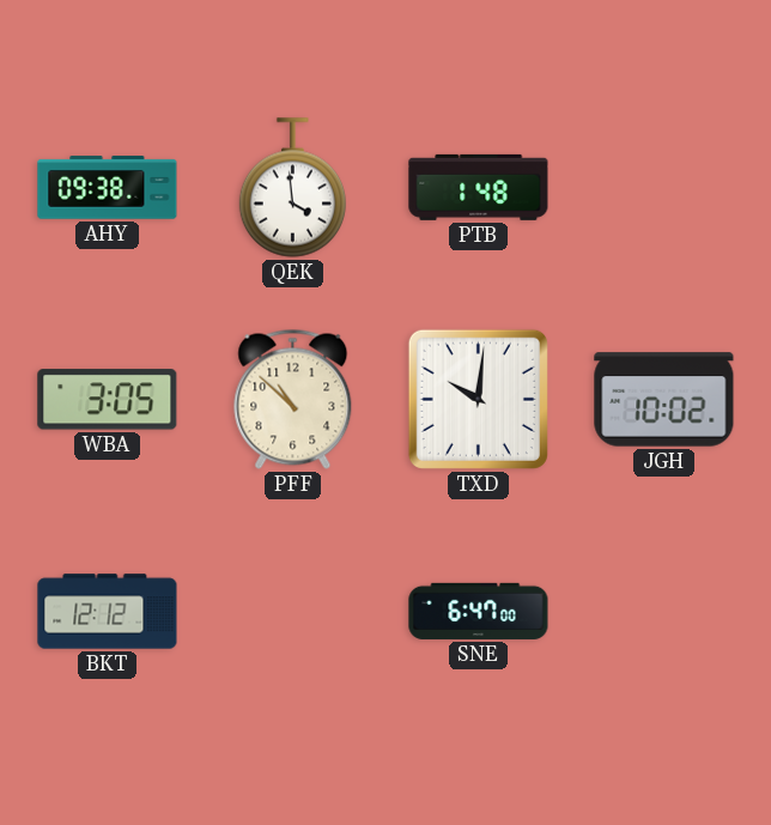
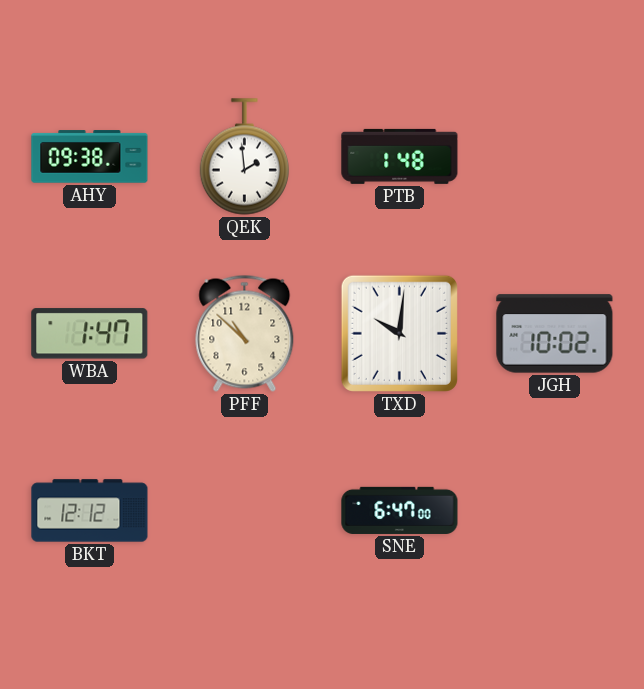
QEK: 3:59 -> 1:59
WBA: 3:05 -> 1:47
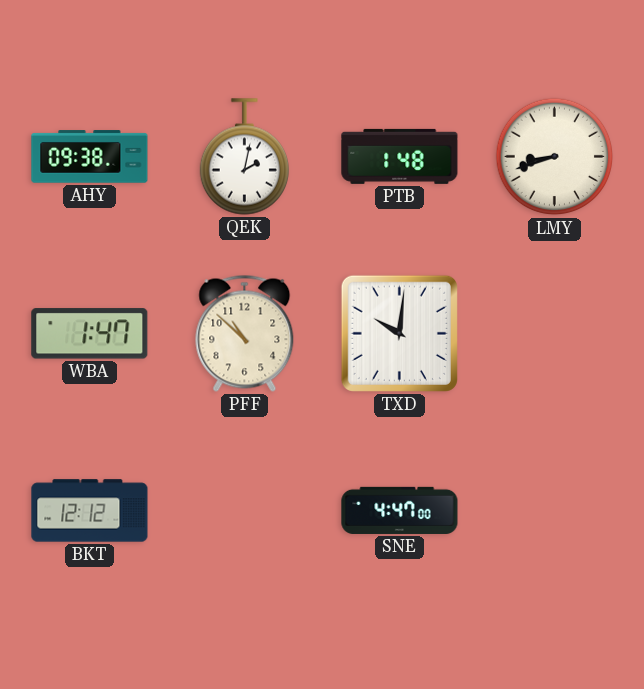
QEK: 1:59 -> 2:02
LMY: none -> 8:42
JGH: 10:02 -> none
SNE: 6:47 -> 4:47
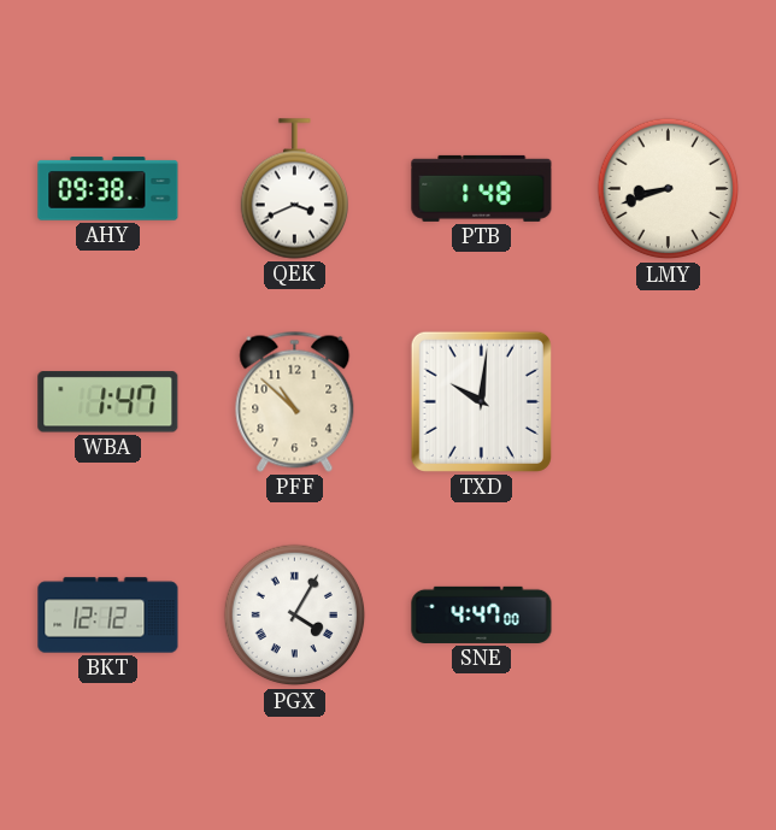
QEK: 2:02 -> 3:41
PGX: none -> 4:05
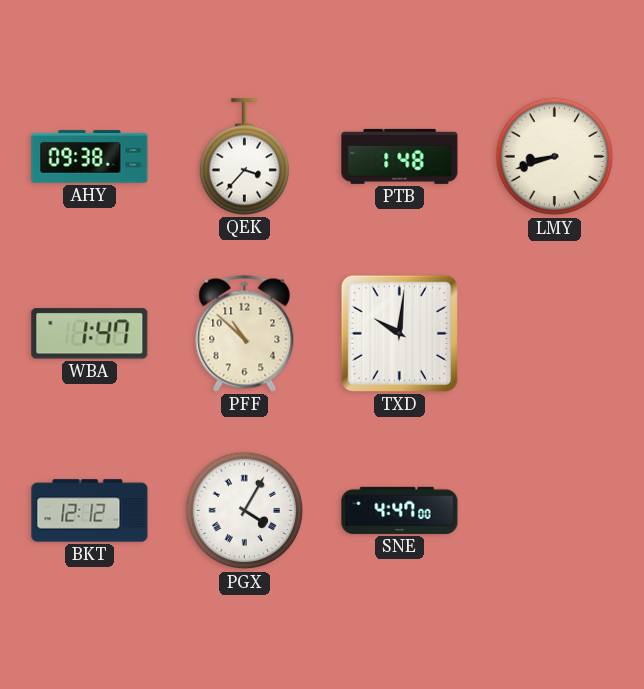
QEK: 3:41 -> 3:37
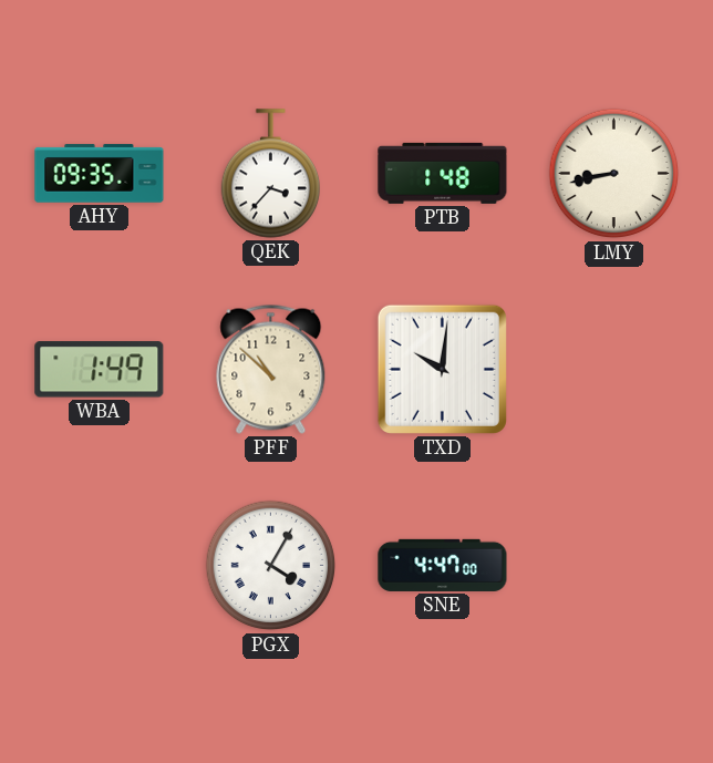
AHY: 09:38 -> 09:35
LMY: 8:42 -> 8:43
WBA: 1:47 -> 1:49
BKT: 12:12 -> none
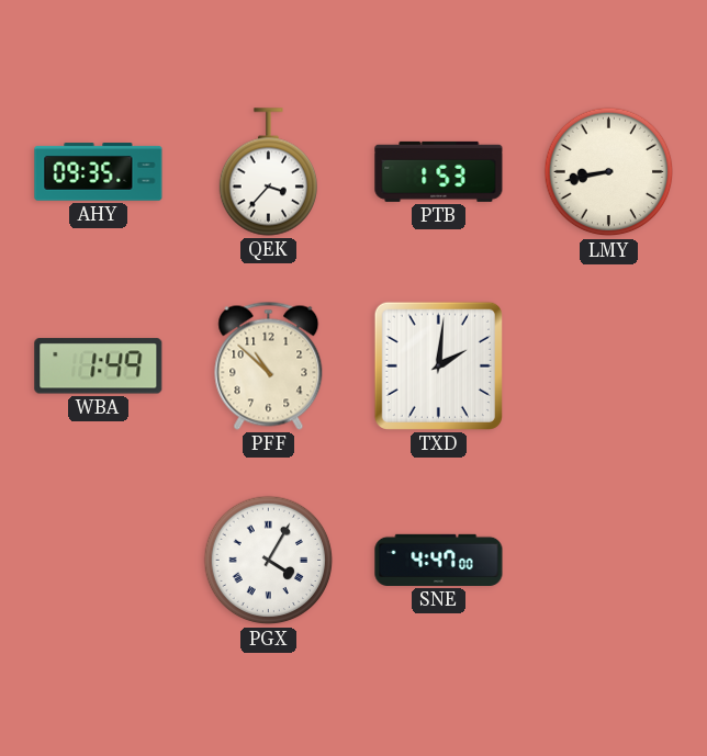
PTB: 1:48 -> 1:53
TXD: 10:01 -> 2:01
